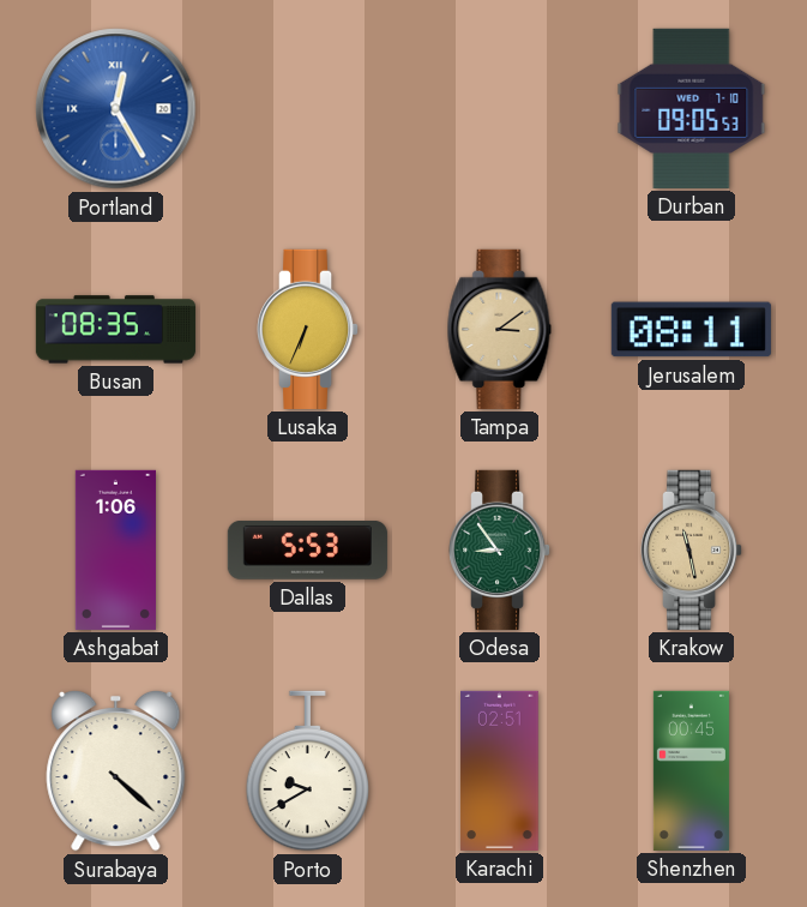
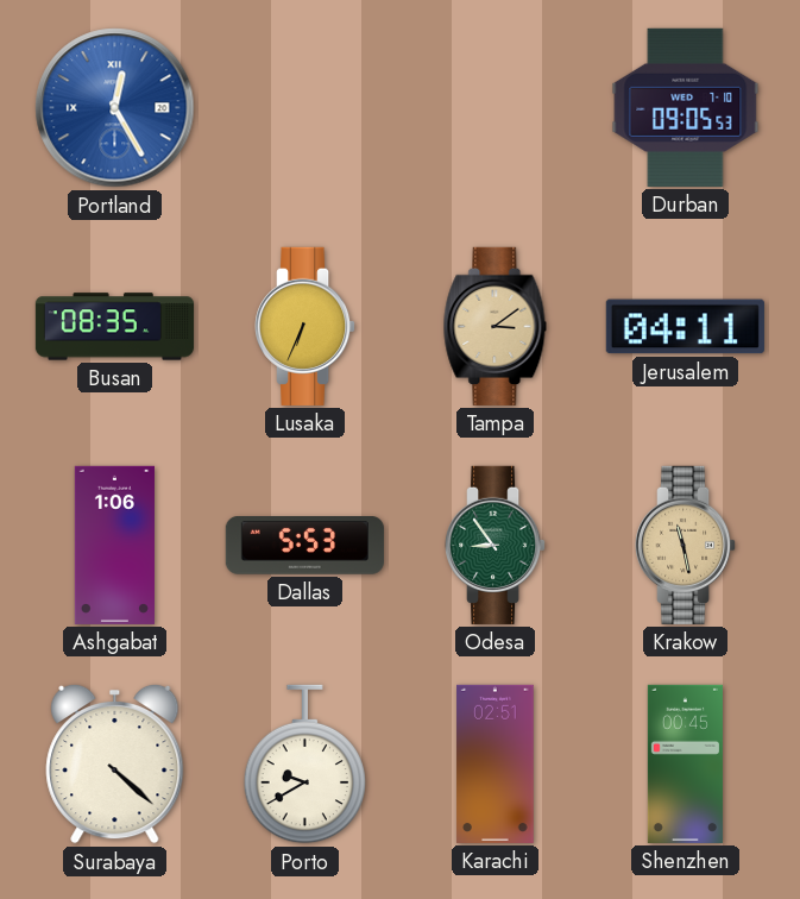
Jerusalem: 08:11 -> 04:11
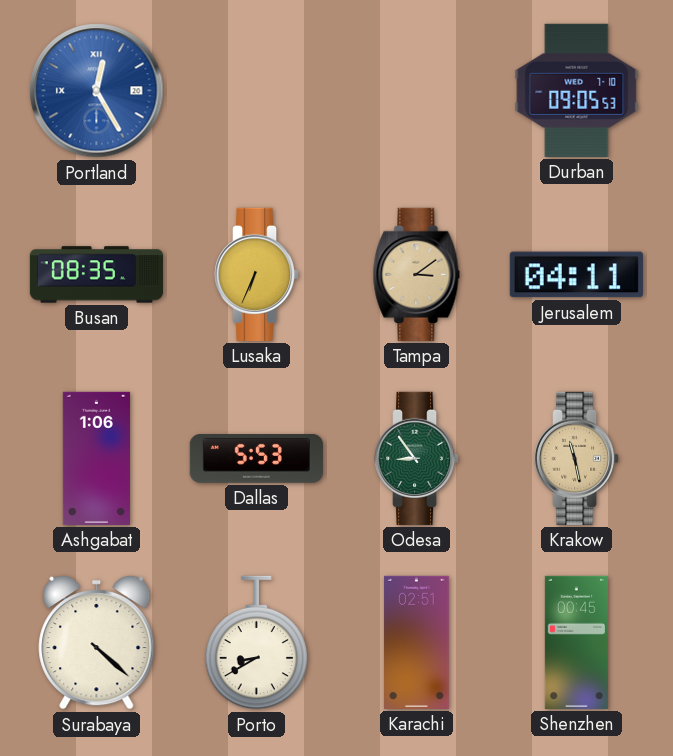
Porto: 9:40 -> 8:40
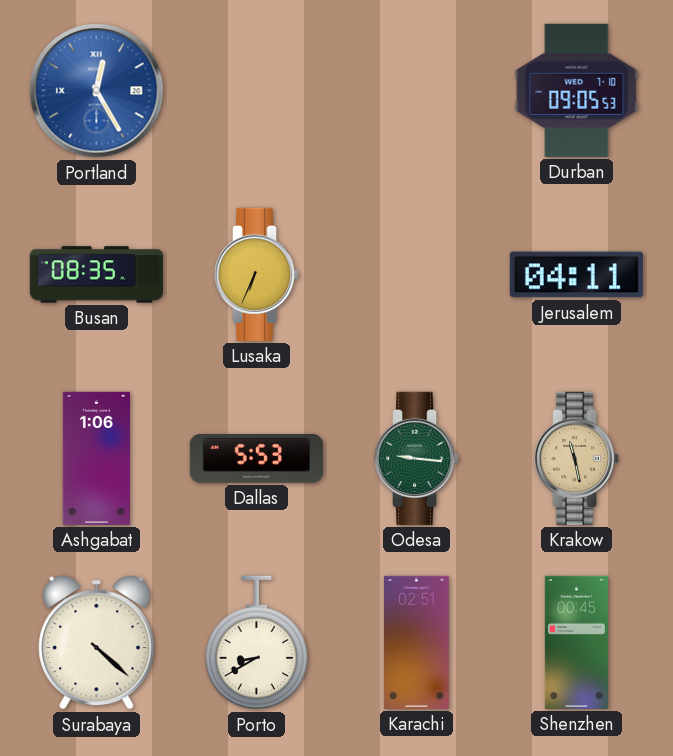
Tampa: 3:09 -> none
Odesa: 8:54 -> 9:16
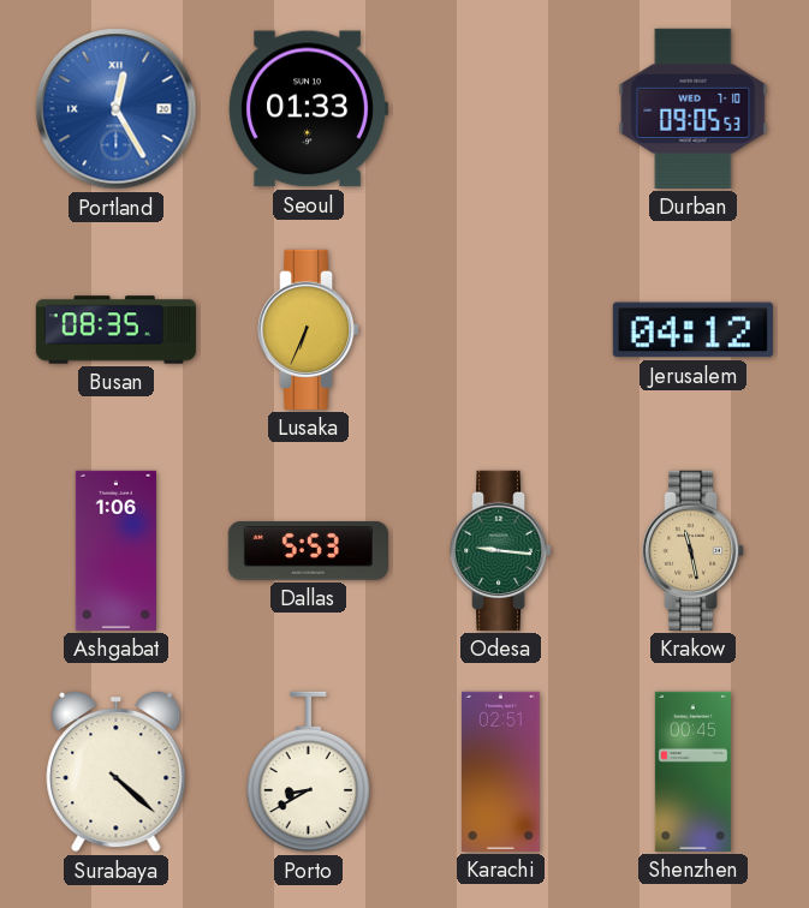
Seoul: none -> 01:33
Jerusalem: 04:11 -> 04:12
